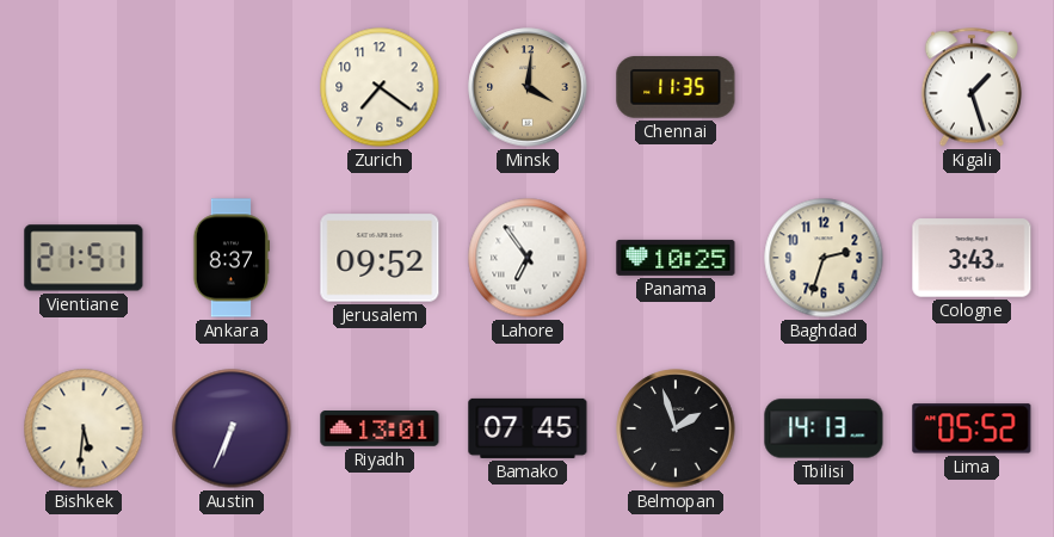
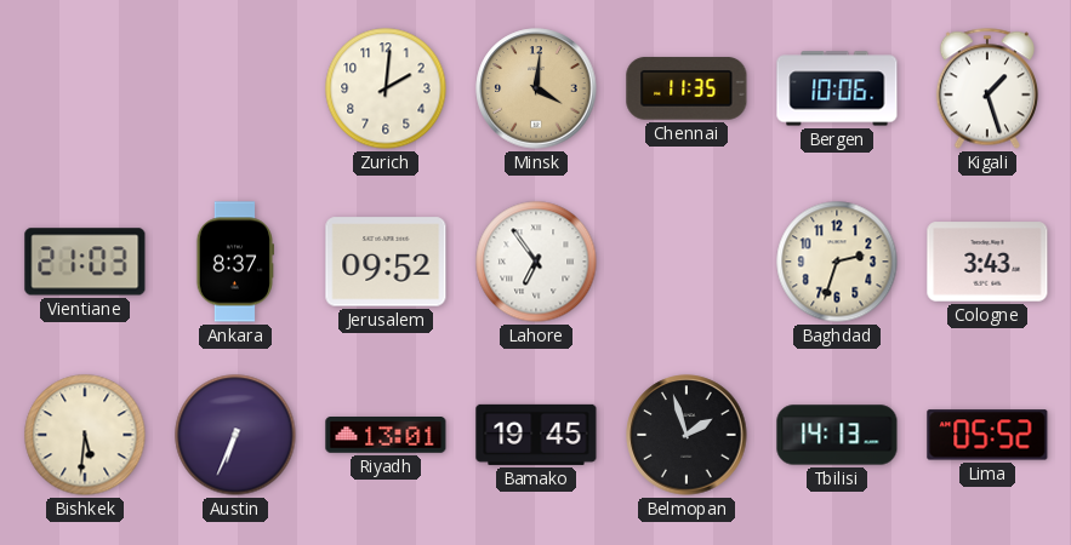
Zurich: 7:21 -> 2:01
Bergen: none -> 10:06
Vientiane: 21:51 -> 21:03
Panama: 10:25 -> none
Bamako: 07:45 -> 19:45
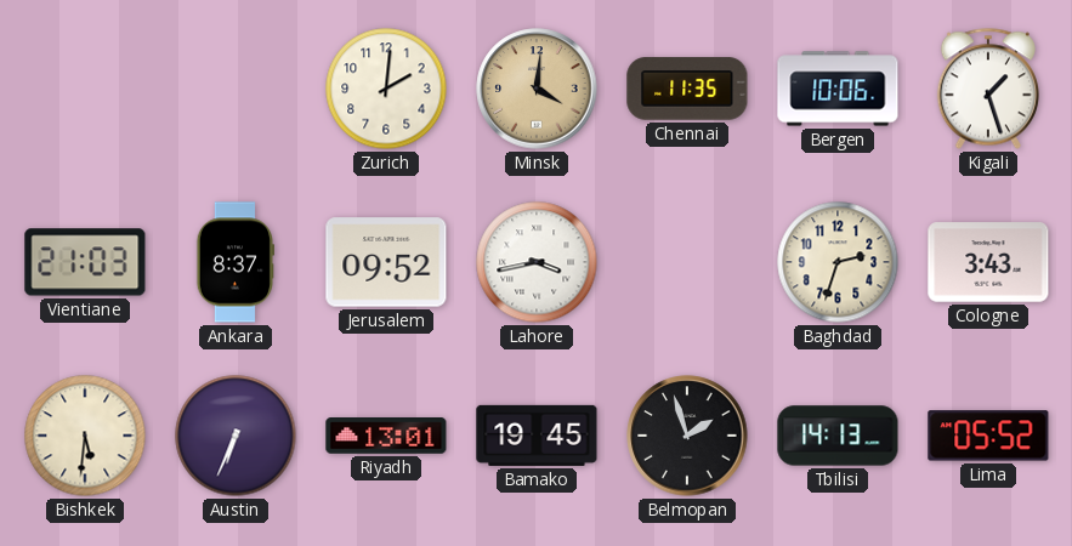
Lahore: 6:54 -> 3:43
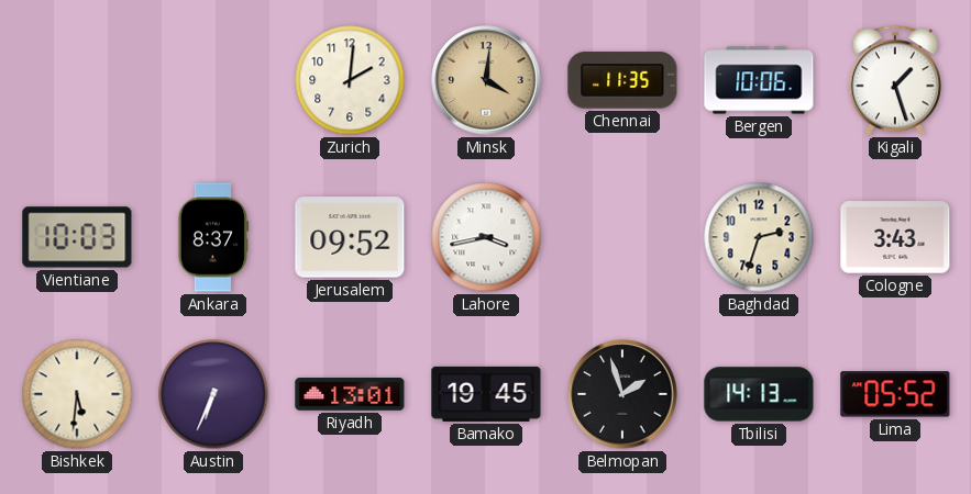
Vientiane: 21:03 -> 10:03
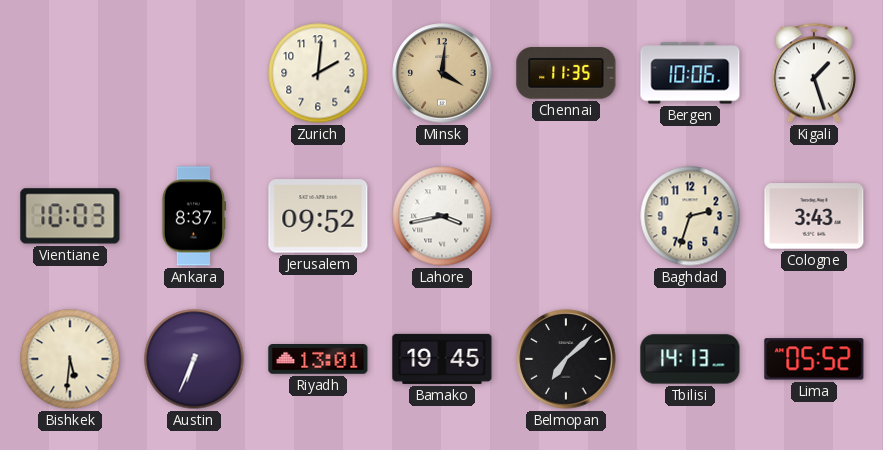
Belmopan: 1:57 -> 7:08
